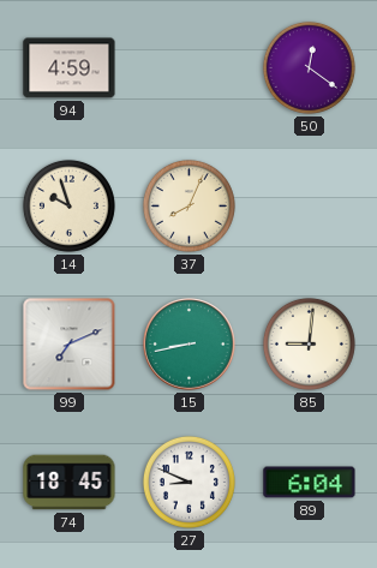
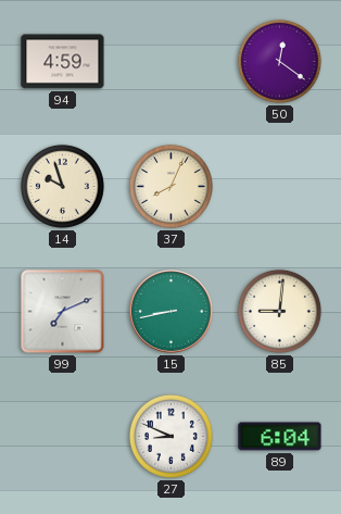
74: 18:45 -> none
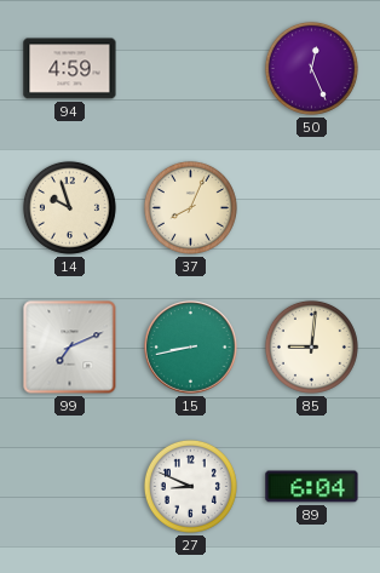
50: 12:21 -> 12:26
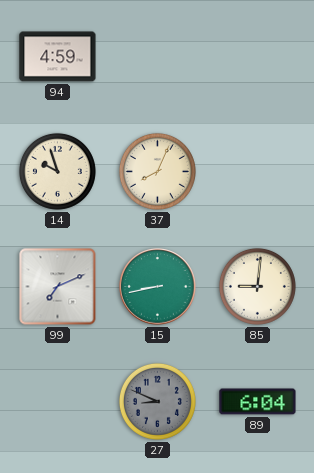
50: 12:26 -> none
27 dial: white -> grey
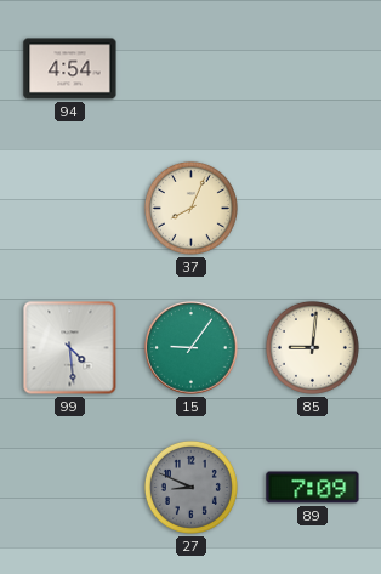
94: 4:59 -> 4:54
14: 9:57 -> none
99: 7:11 -> 4:29
15: 8:43 -> 9:06
89: 6:04 -> 7:09
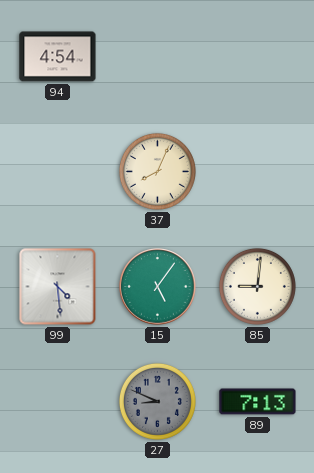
15: 9:06 -> 5:06
89: 7:09 -> 7:13
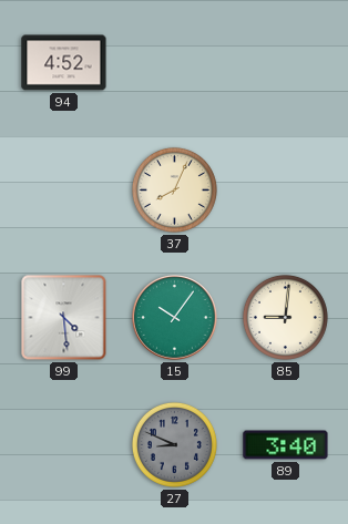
94: 4:54 -> 4:52
15: 5:06 -> 10:06
89: 7:13 -> 3:40
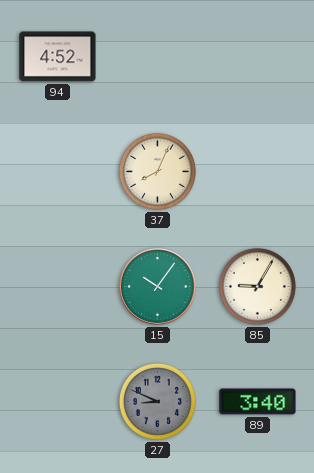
99: 4:29 -> none
85: 9:01 -> 9:05
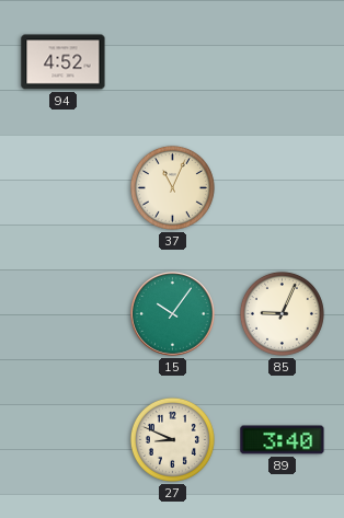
37: 8:04 -> 11:04
85: 9:05 -> 9:04
27 dial: grey -> cream
